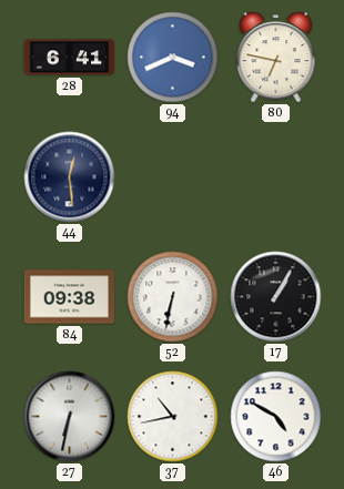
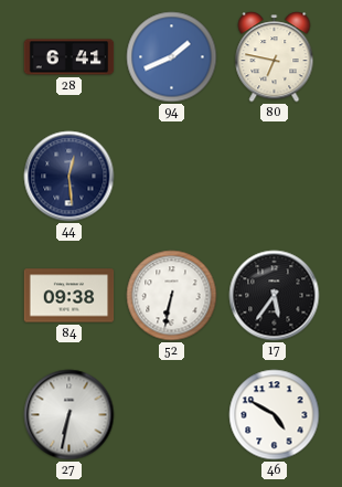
94: 3:41 -> 1:41
17: 1:05 -> 5:36
37: 10:43 -> none
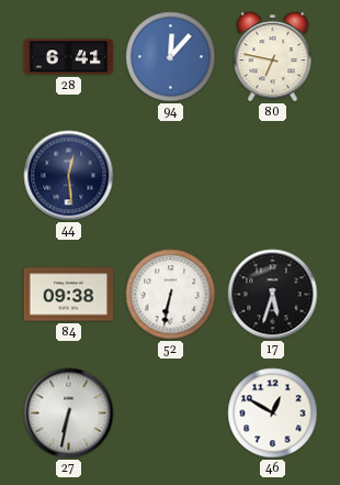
94: 1:41 -> 12:07
17: 5:36 -> 5:33
46: 4:50 -> 12:50
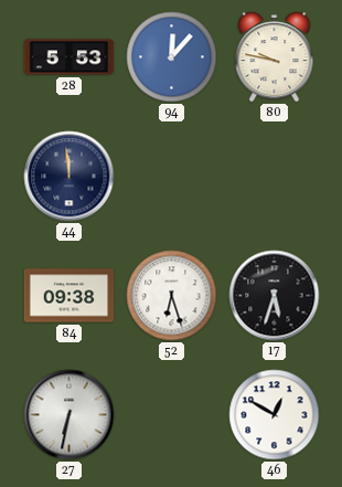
28: 6:41 -> 5:53
80: 6:47 -> 9:47
44: 12:29 -> 11:59
52: 6:32 -> 6:27
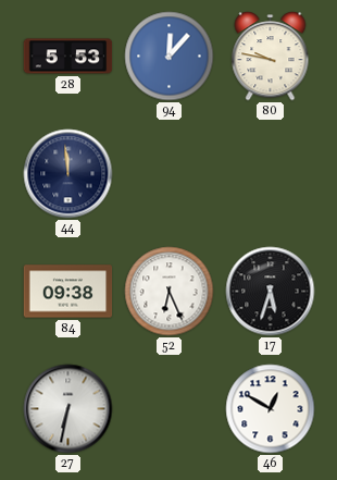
52: 6:27 -> 6:26
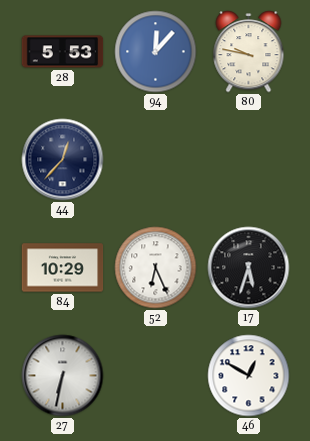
44: 11:59 -> 12:37
84: 09:38 -> 10:29
